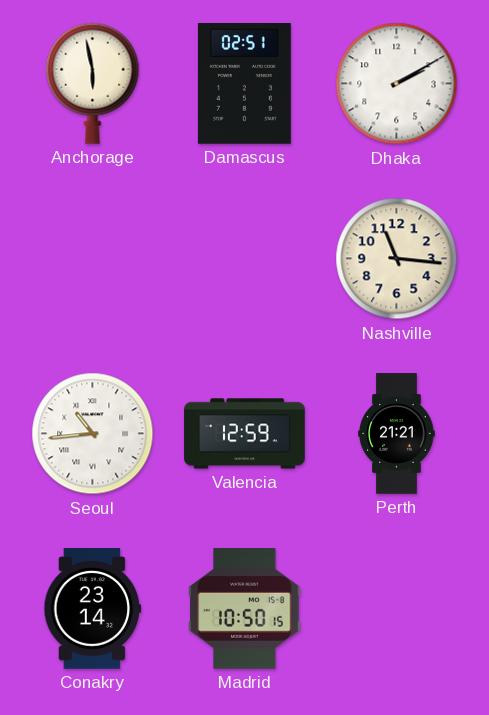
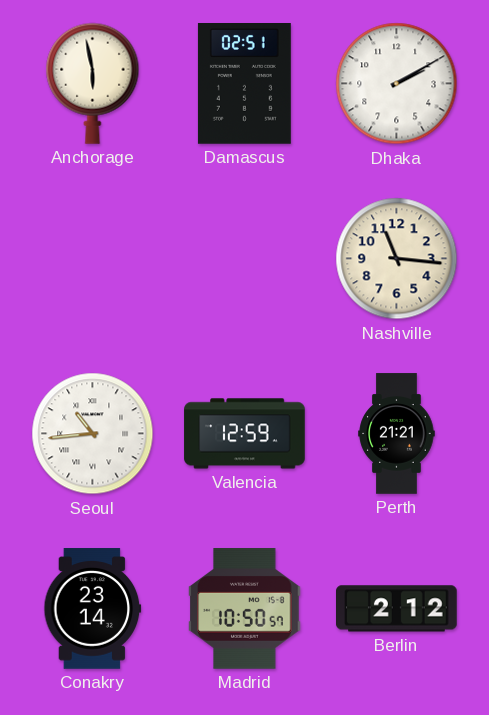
Madrid: 10:50:15 -> 10:50:57
Berlin: none -> 2:12
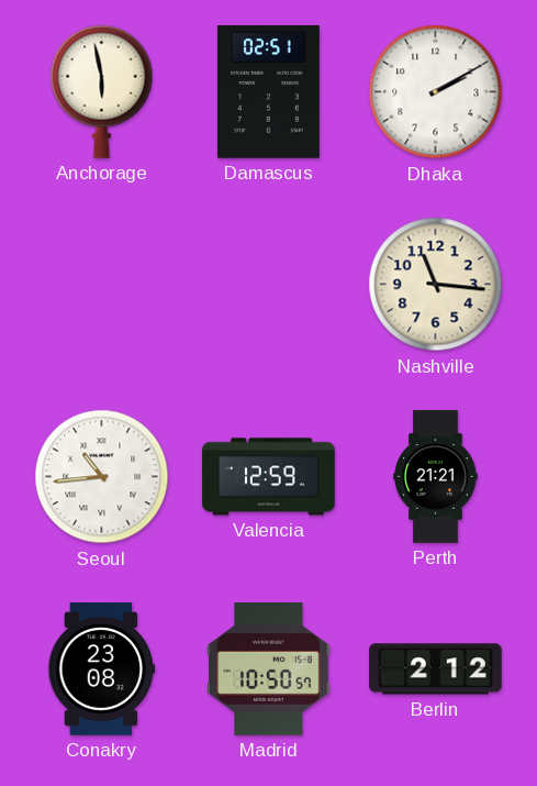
Conakry: 23:14 -> 23:08
